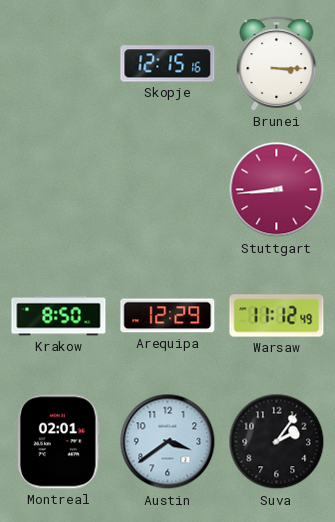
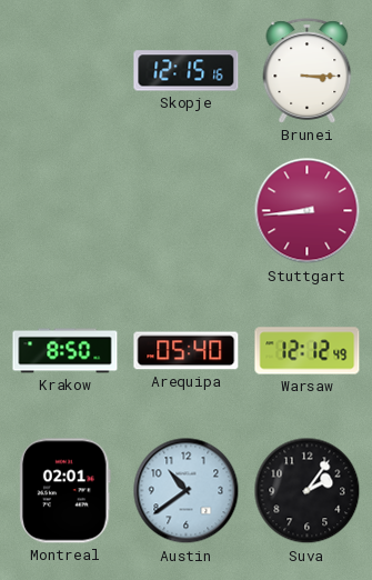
Arequipa: 12:29 -> 05:40
Warsaw: 11:12 -> 12:12
Austin: 3:39 -> 10:39
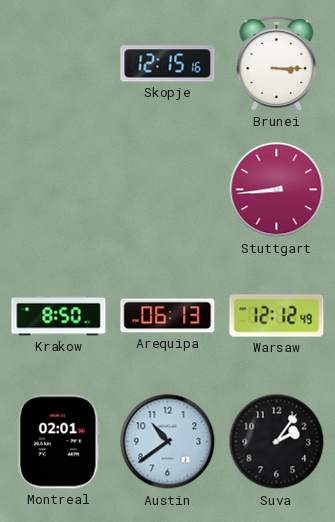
Arequipa: 05:40 -> 06:13
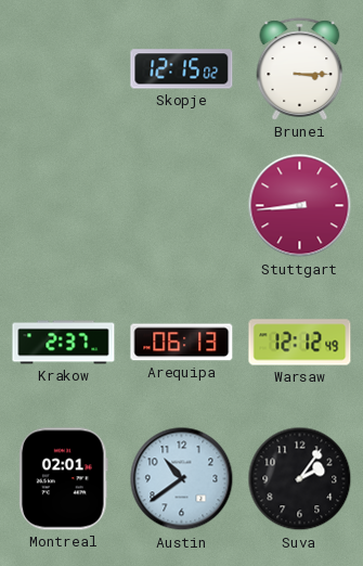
Skopje: 12:15:16 -> 12:15:02
Krakow: 8:50 -> 2:37
